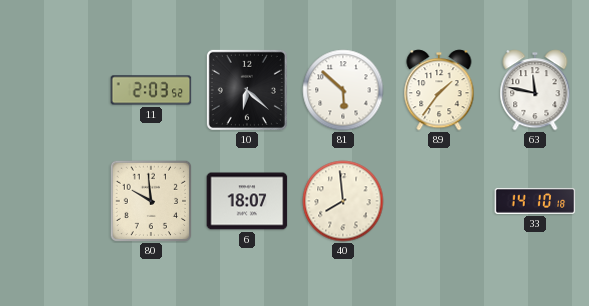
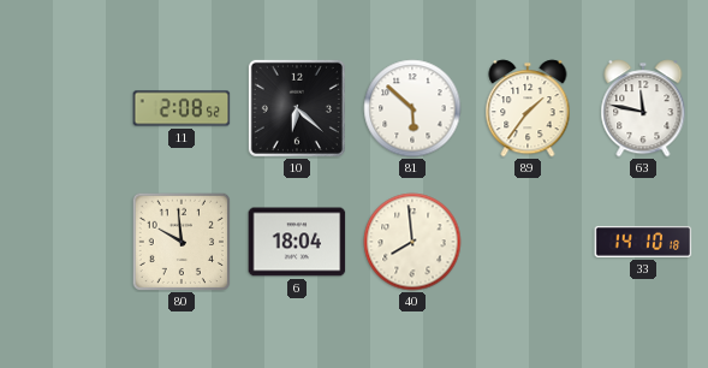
11: 2:03 -> 2:08
6: 18:07 -> 18:04
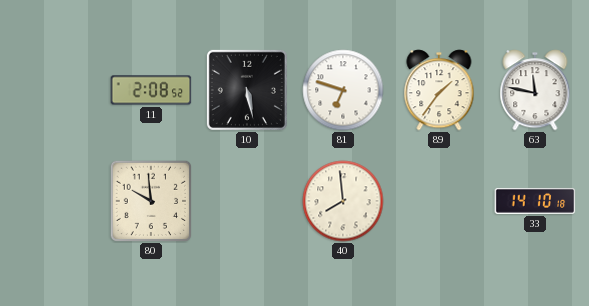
10: 6:22 -> 5:28
81: 5:52 -> 6:48
6: 18:04 -> none
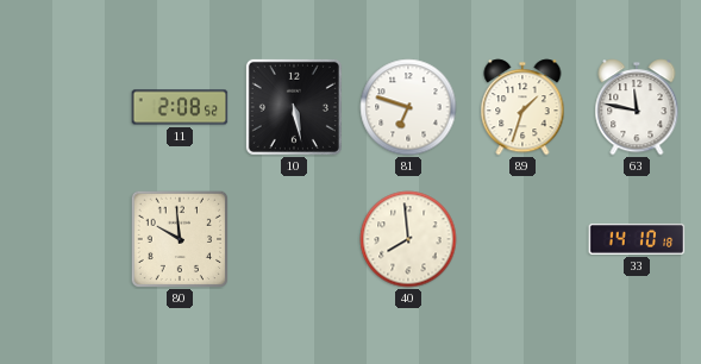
89: 1:36 -> 1:33
